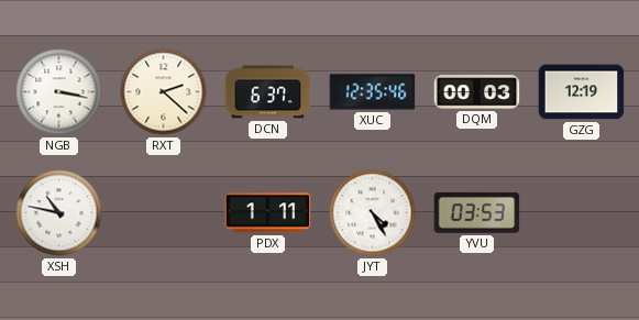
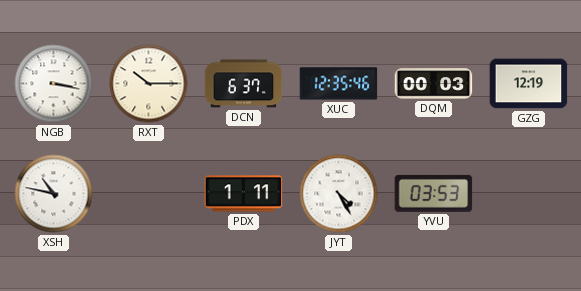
RXT: 2:22 -> 10:15
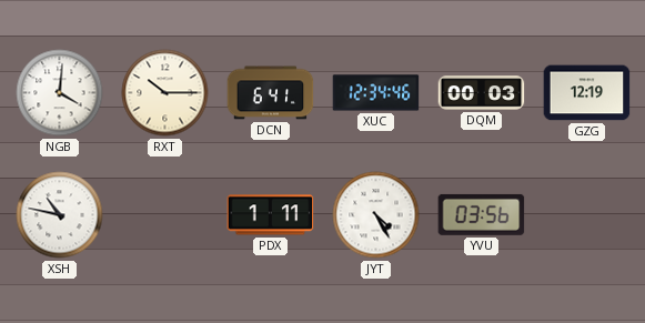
NGB: 3:17 -> 4:01
DCN: 6:37 -> 6:41
XUC: 12:35 -> 12:34
YVU: 03:53 -> 03:56
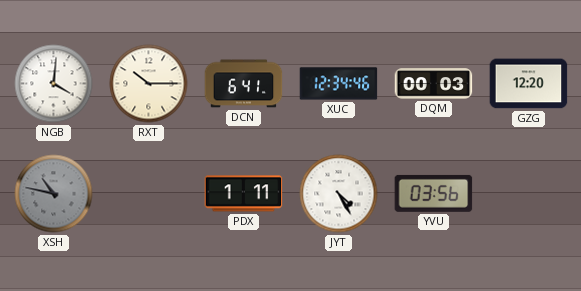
GZG: 12:19 -> 12:20
XSH dial: white -> grey
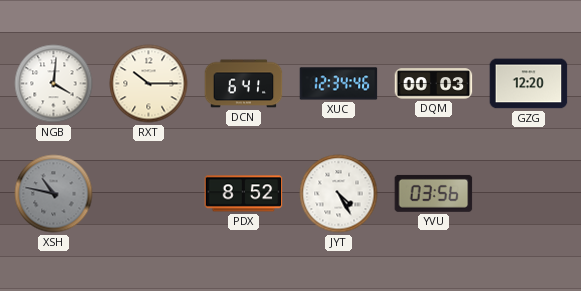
PDX: 1:11 -> 8:52
